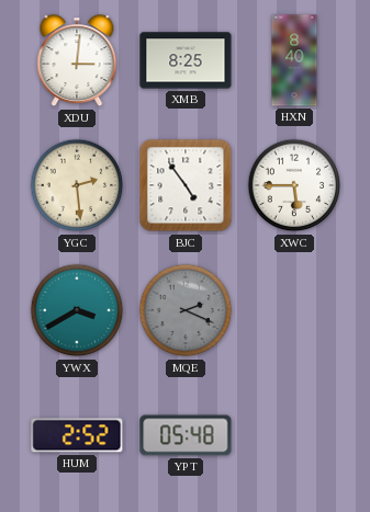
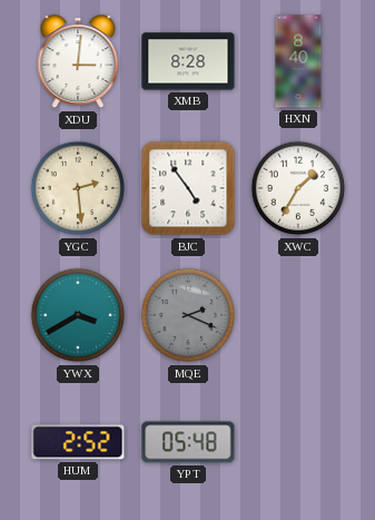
XMB: 8:25 -> 8:28
XWC: 5:45 -> 1:35
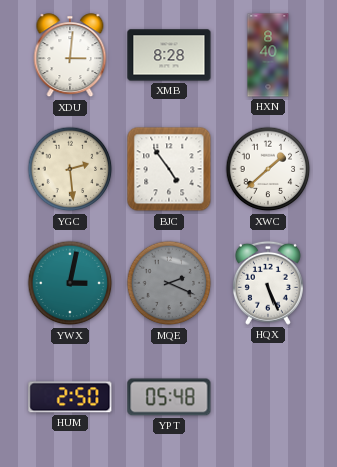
XWC: 1:35 -> 1:38
YWX: 3:40 -> 3:02
HQX: none -> 5:26
HUM: 2:52 -> 2:50
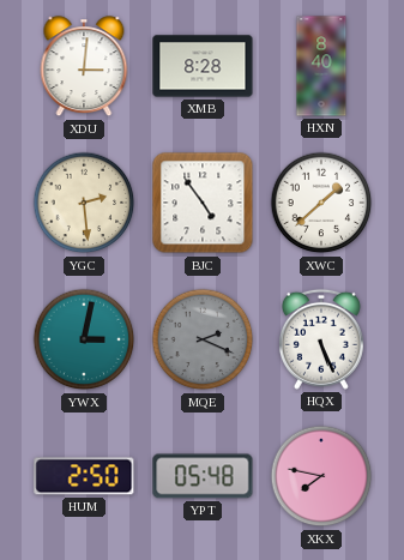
XKX: none -> 7:47
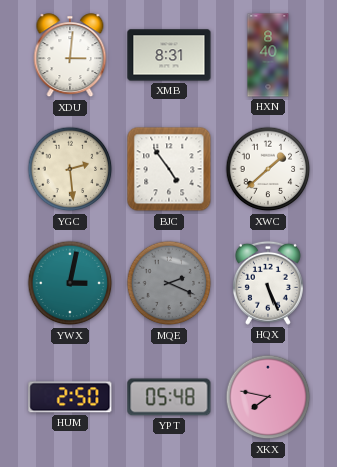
XMB: 8:28 -> 8:31
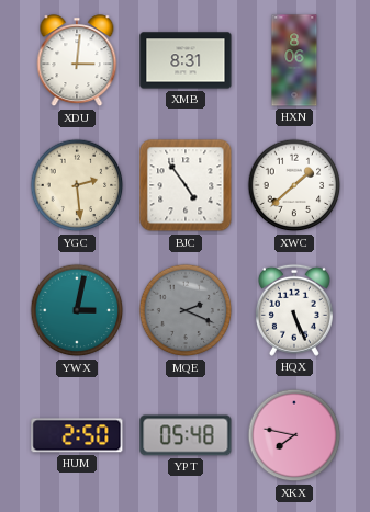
HXN: 8:40 -> 8:06
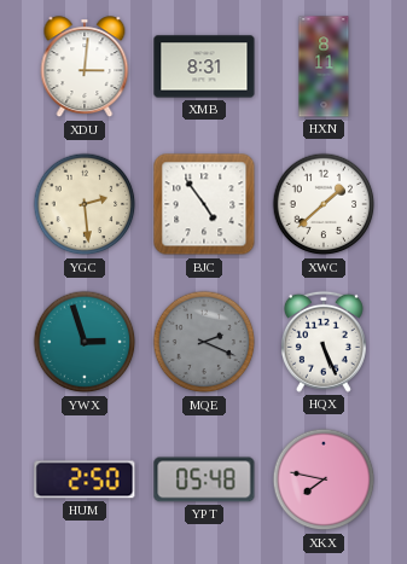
HXN: 8:06 -> 8:11
YWX: 3:02 -> 2:57
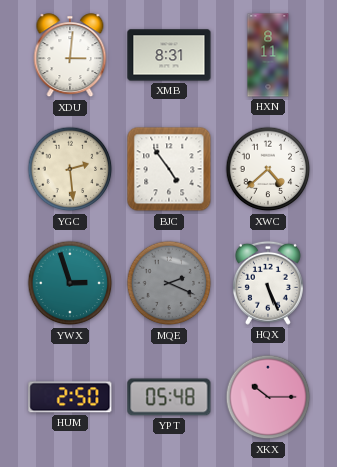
XWC: 1:38 -> 4:38
XKX: 7:47 -> 10:15
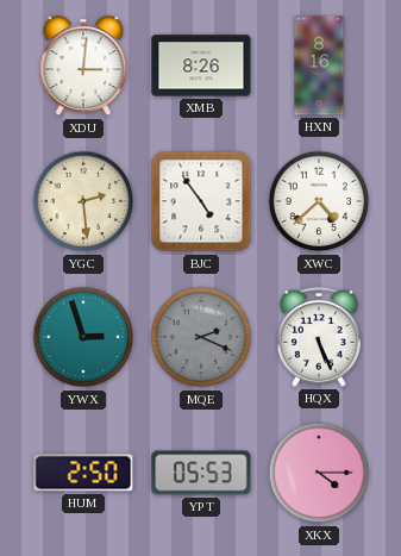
XMB: 8:31 -> 8:26
HXN: 8:11 -> 8:16
YPT: 05:48 -> 05:53
XKX: 10:15 -> 4:15
